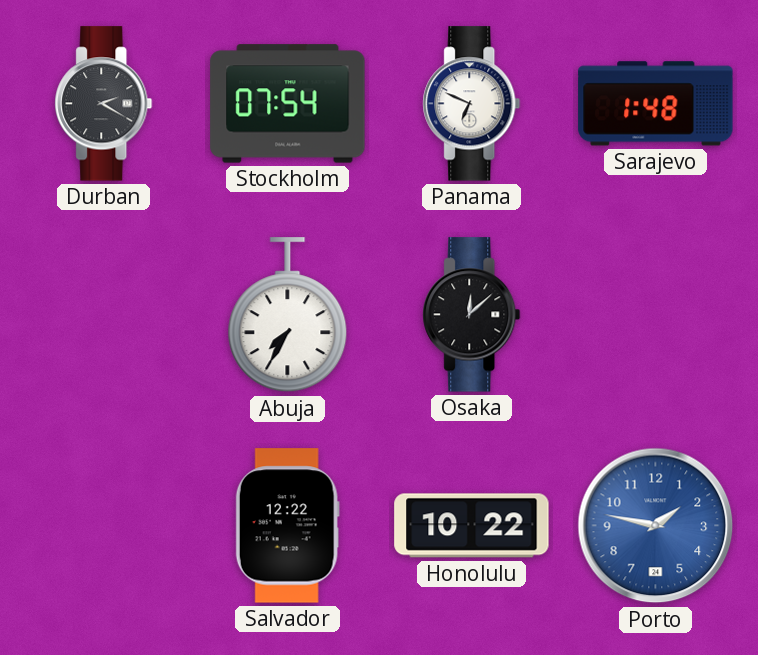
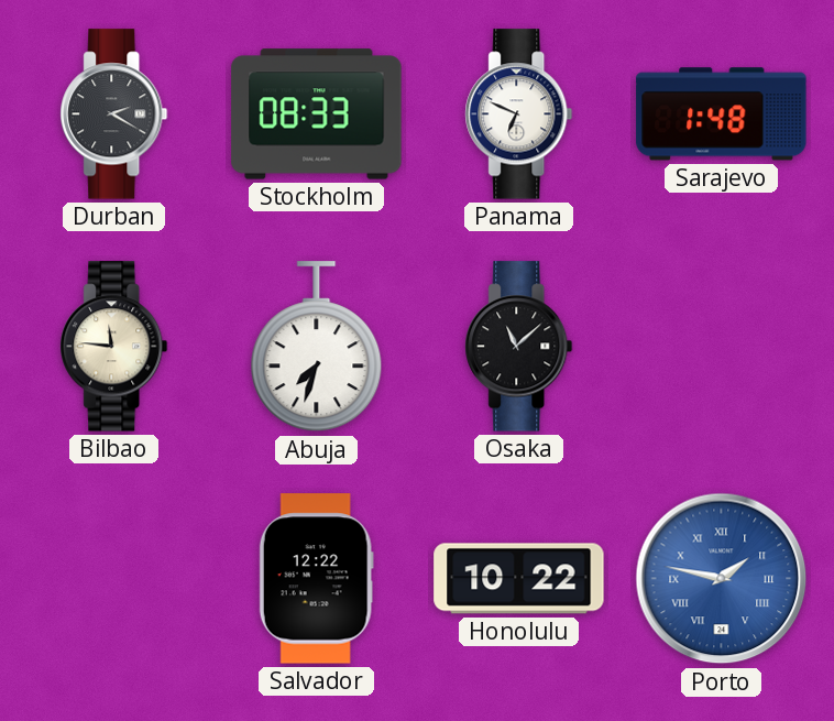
Stockholm: 07:54 -> 08:33
Bilbao: none -> 11:46
Abuja: 7:35 -> 7:33
Osaka: 12:08 -> 11:08
Porto numerals: Arabic -> Roman
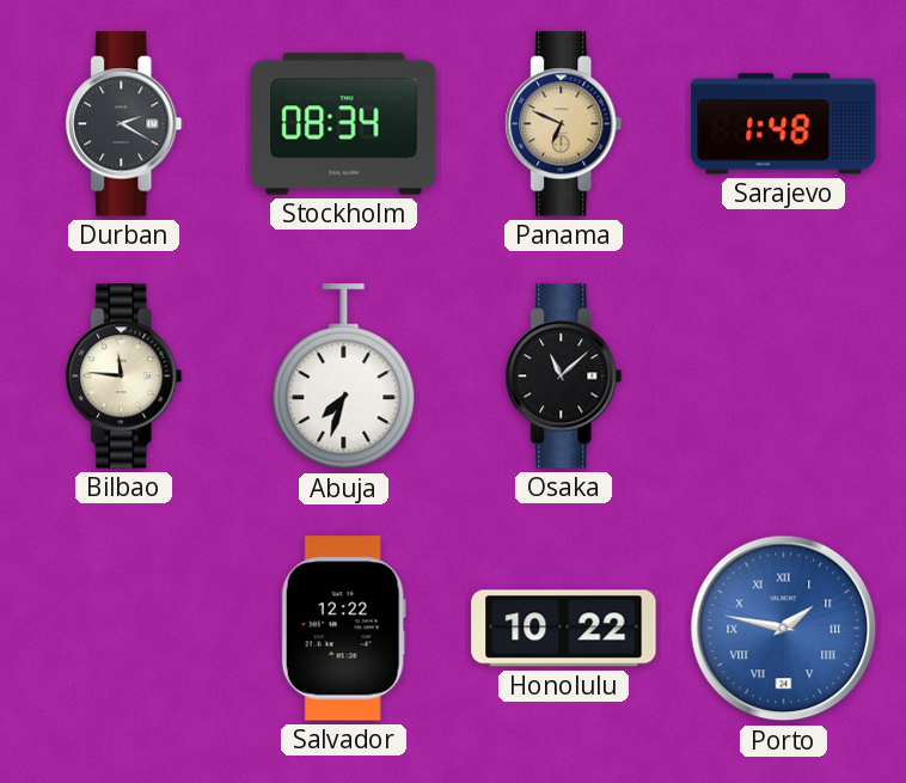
Stockholm: 08:33 -> 08:34
Panama dial: white -> champagne
